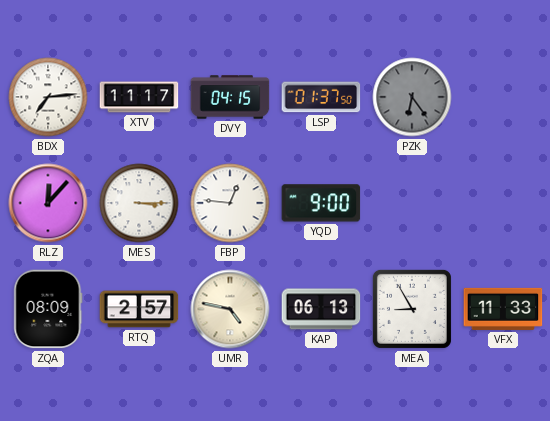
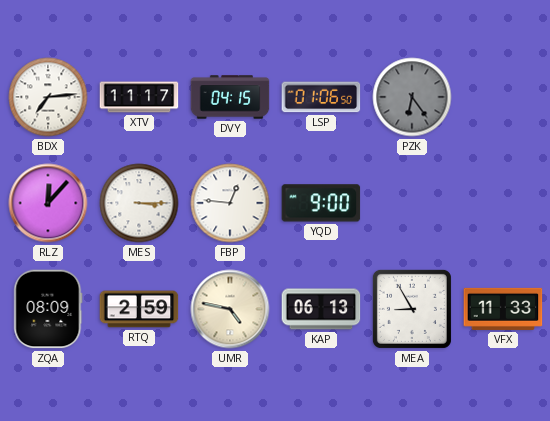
LSP: 01:37 -> 01:06
RTQ: 2:57 -> 2:59
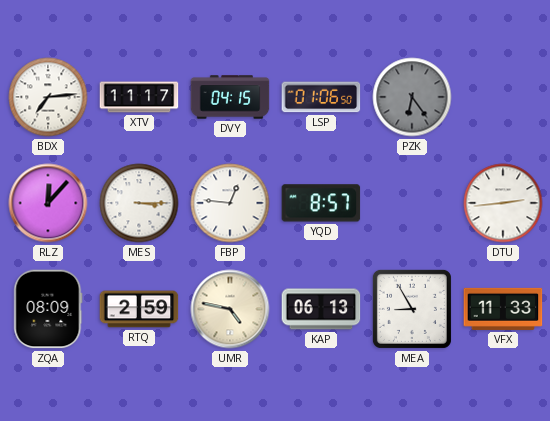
YQD: 9:00 -> 8:57
DTU: none -> 2:44
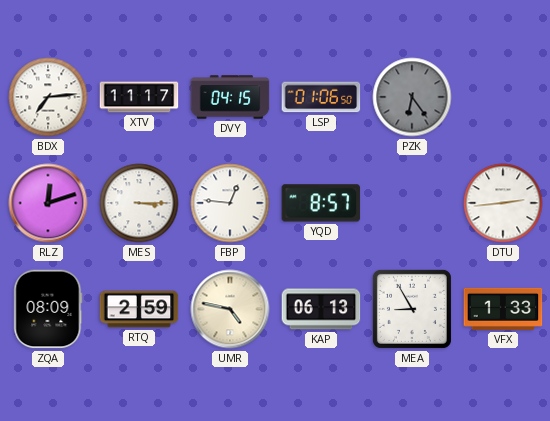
RLZ: 12:07 -> 12:12
VFX: 11:33 -> 1:33
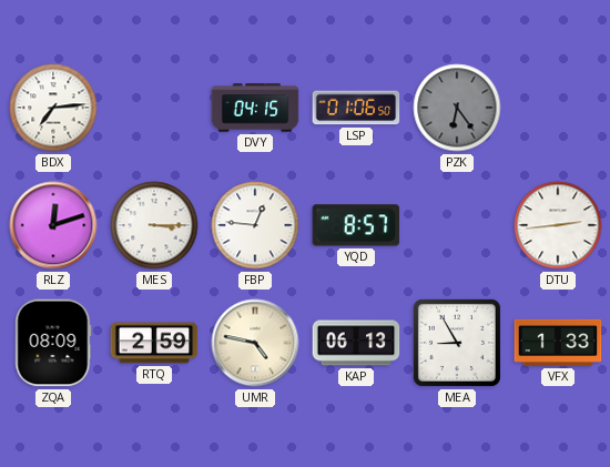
XTV: 11:17 -> none
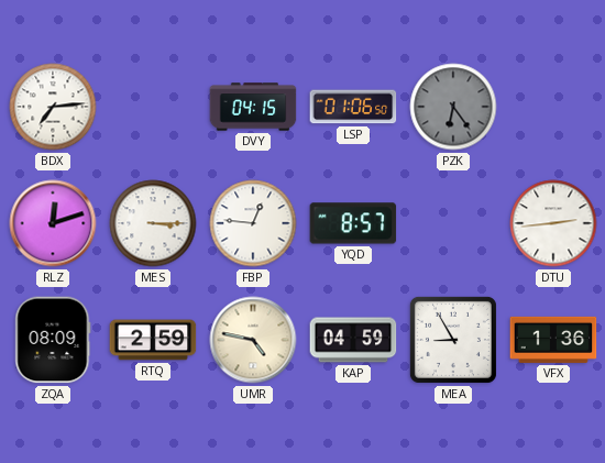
KAP: 06:13 -> 04:59
VFX: 1:33 -> 1:36
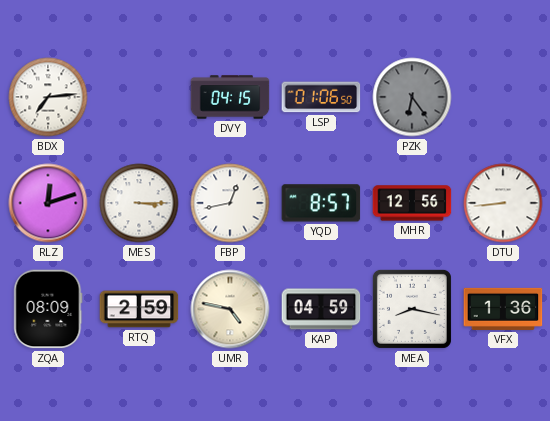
FBP: 12:46 -> 12:43
MHR: none -> 12:56
DTU: 2:44 -> 8:44
MEA: 8:55 -> 8:17
